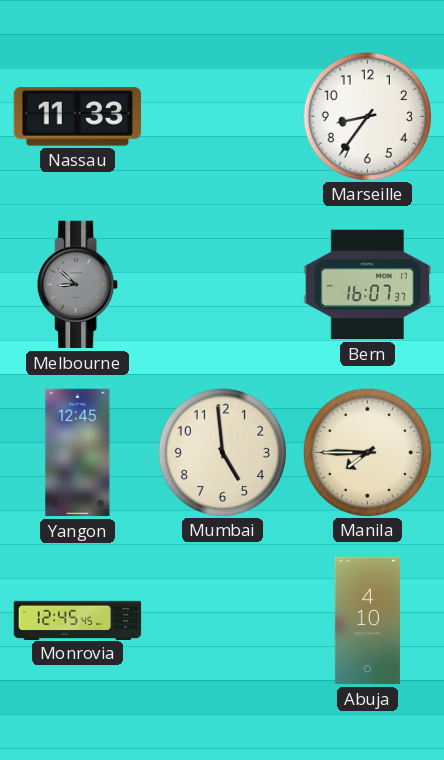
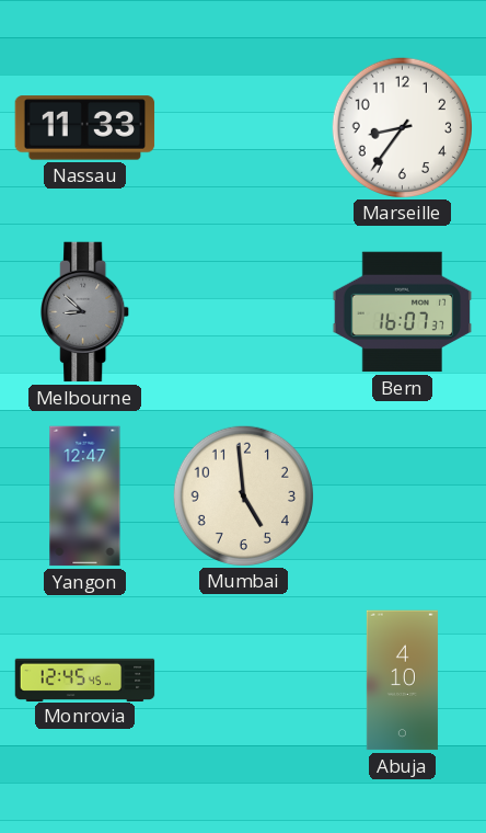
Yangon: 12:45 -> 12:47
Manila: 7:45 -> none
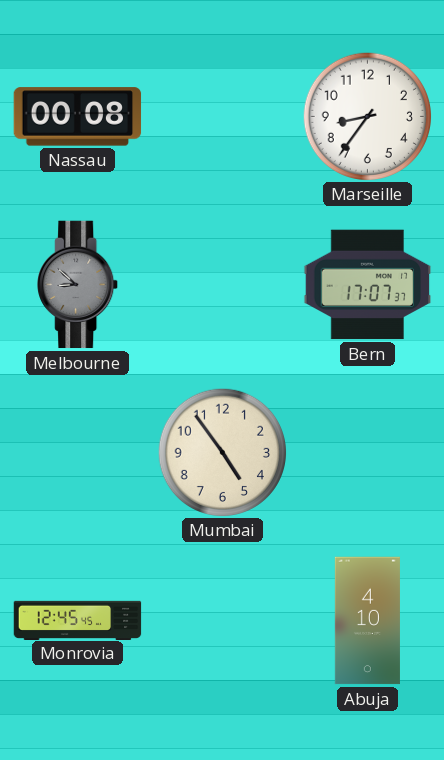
Nassau: 11:33 -> 00:08
Bern: 16:07 -> 17:07
Yangon: 12:47 -> none
Mumbai: 4:59 -> 4:54
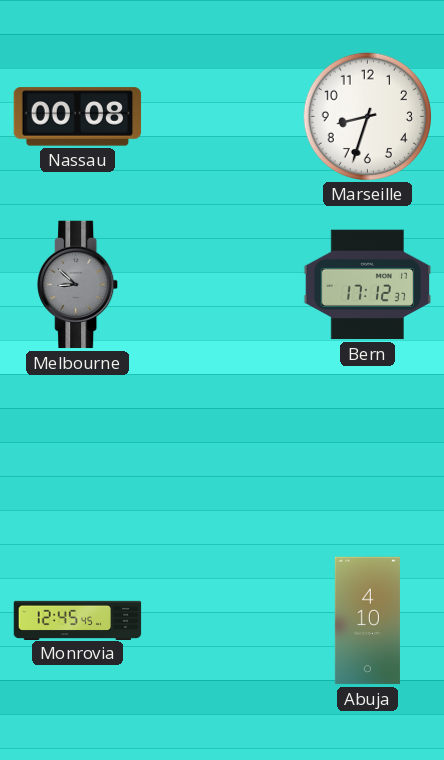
Marseille: 8:36 -> 8:33
Bern: 17:07 -> 17:12
Mumbai: 4:54 -> none
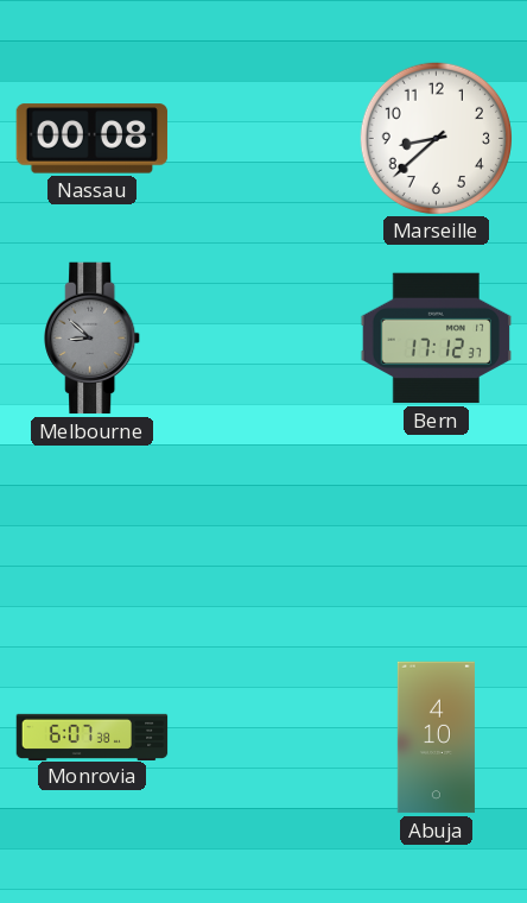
Marseille: 8:33 -> 8:38
Monrovia: 12:45 -> 6:07
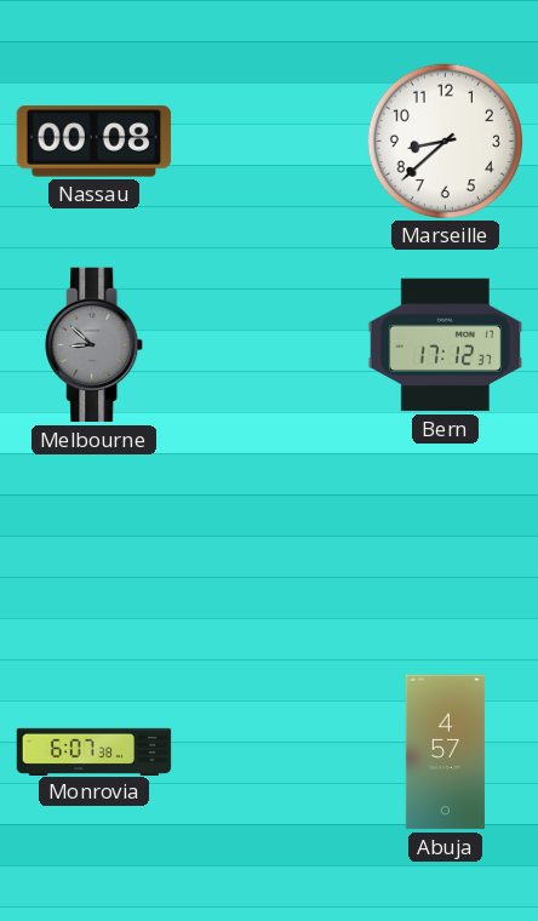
Abuja: 4:10 -> 4:57
